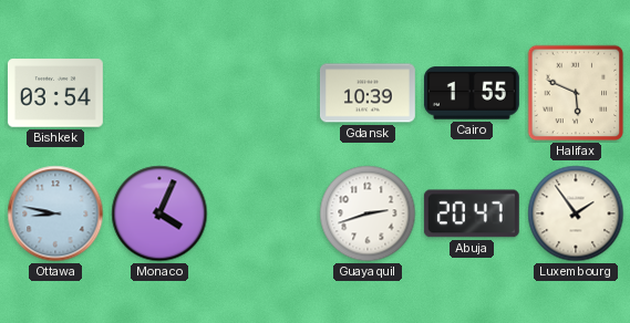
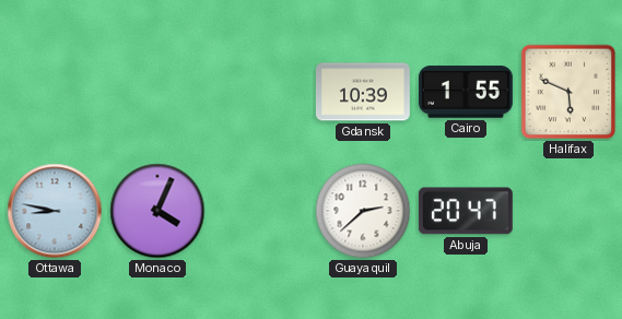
Bishkek: 03:54 -> none
Guayaquil: 2:42 -> 2:38
Luxembourg: 1:54 -> none
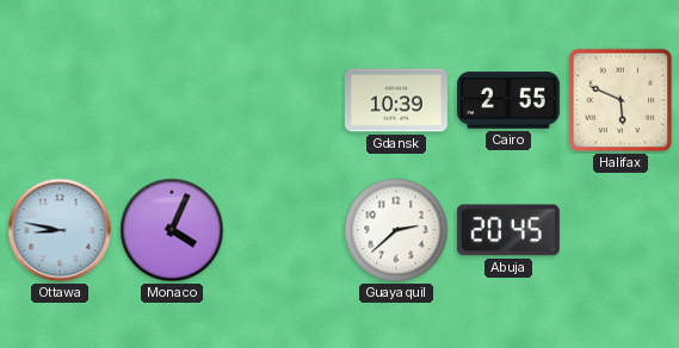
Cairo: 1:55 -> 2:55
Abuja: 20:47 -> 20:45
